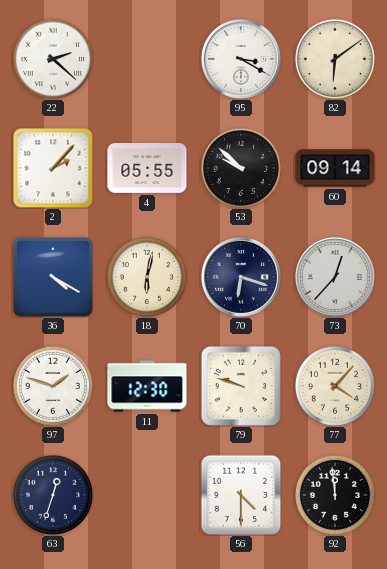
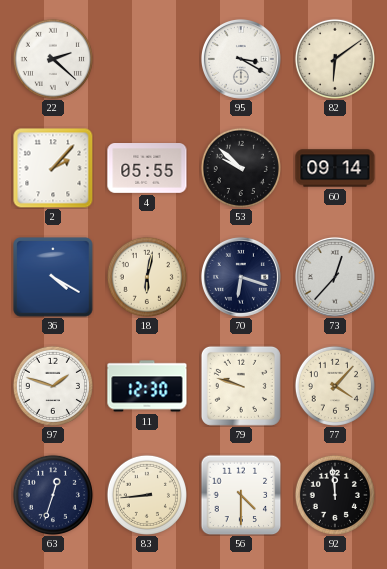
83: none -> 8:44
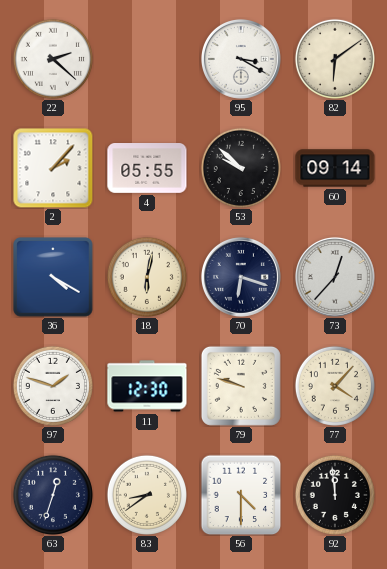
83: 8:44 -> 8:39
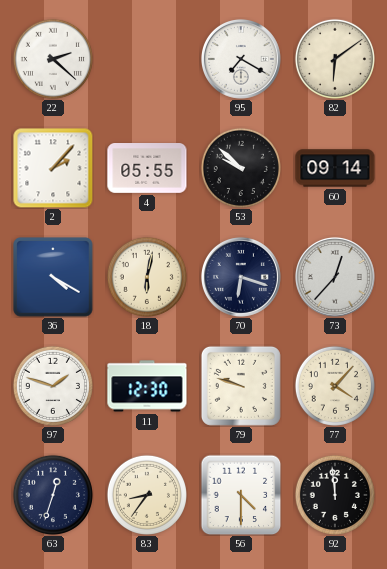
95: 3:20 -> 7:20
83: 8:39 -> 8:36
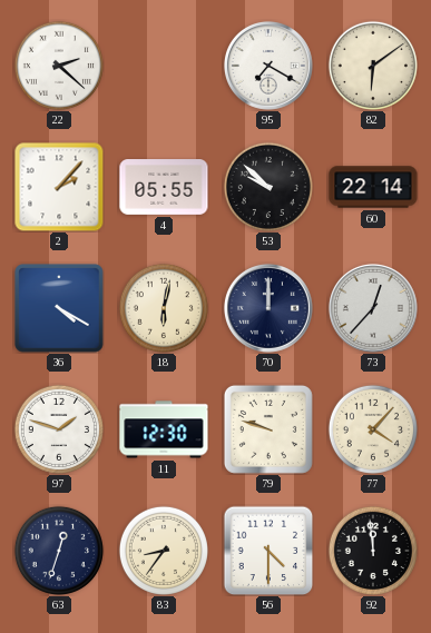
60: 09:14 -> 22:14
70: 6:18 -> 12:00
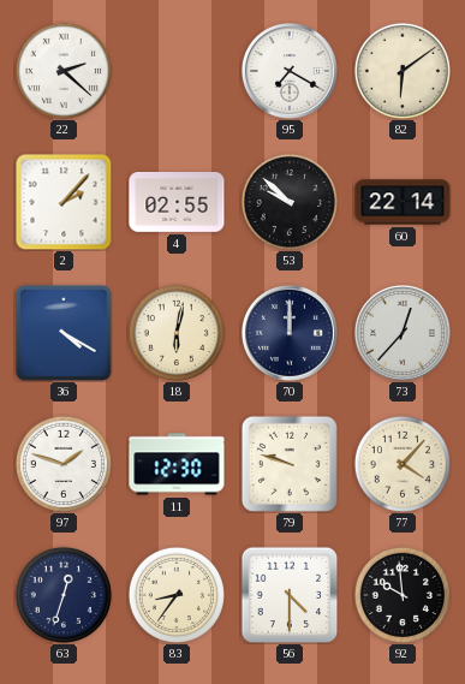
4: 05:55 -> 02:55
92: 11:59 -> 9:59
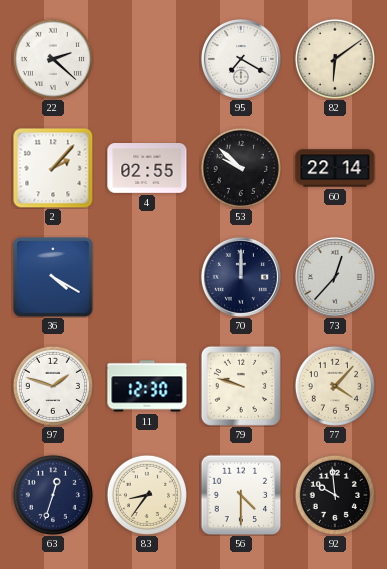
18: 6:02 -> none
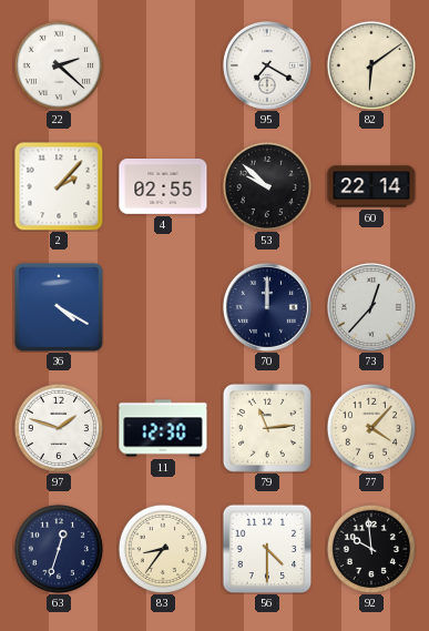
79: 9:48 -> 11:14
